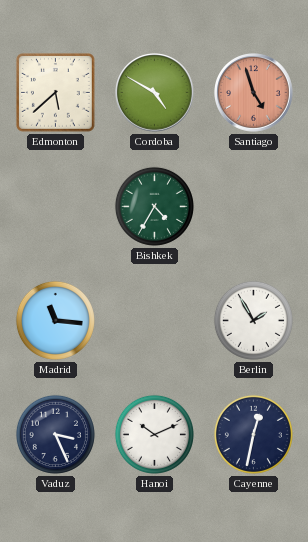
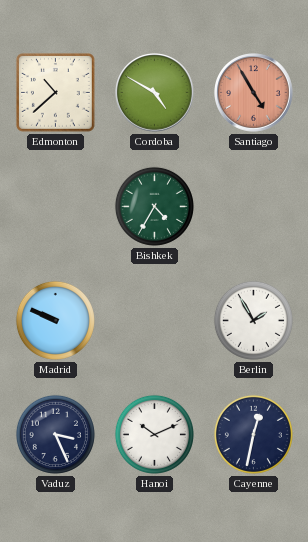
Edmonton: 5:38 -> 10:38
Santiago: 4:57 -> 4:55
Madrid: 11:16 -> 9:49
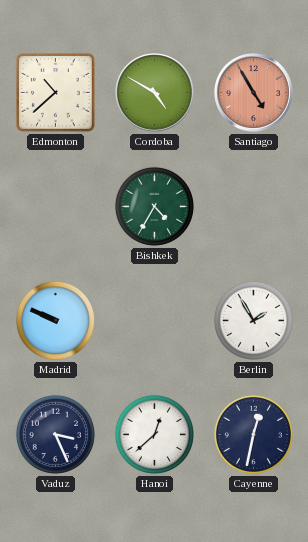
Hanoi: 10:11 -> 12:38
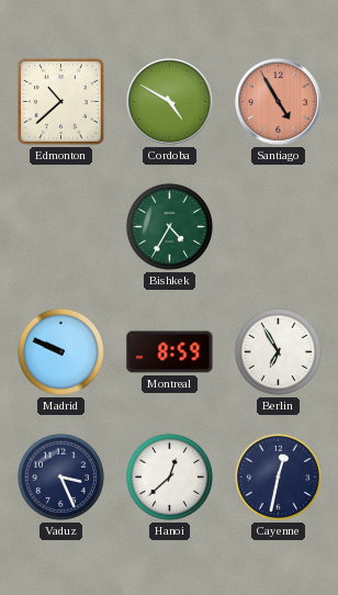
Montreal: none -> 8:59
Berlin: 1:55 -> 6:55
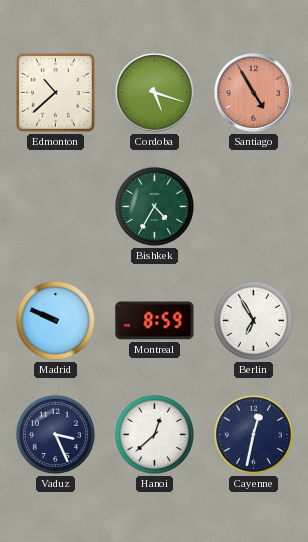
Cordoba: 4:50 -> 5:18
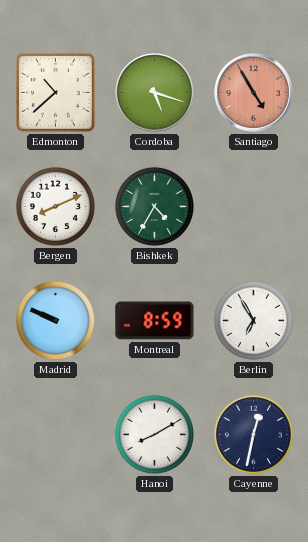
Bergen: none -> 8:11
Vaduz: 3:26 -> none
Hanoi: 12:38 -> 8:10
